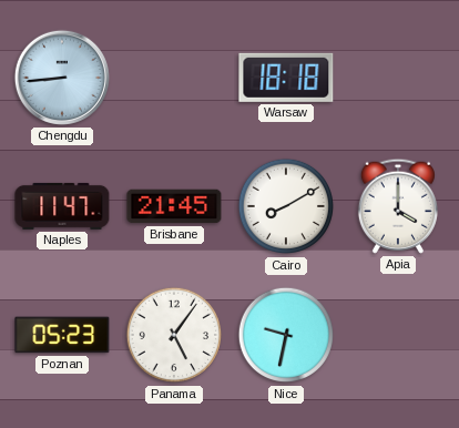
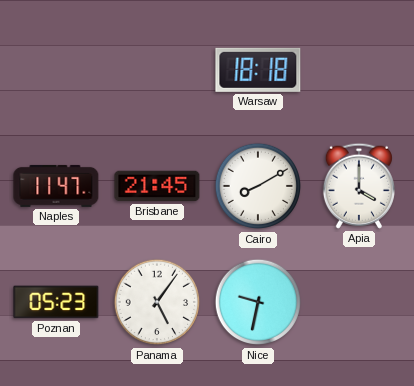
Chengdu: 8:44 -> none
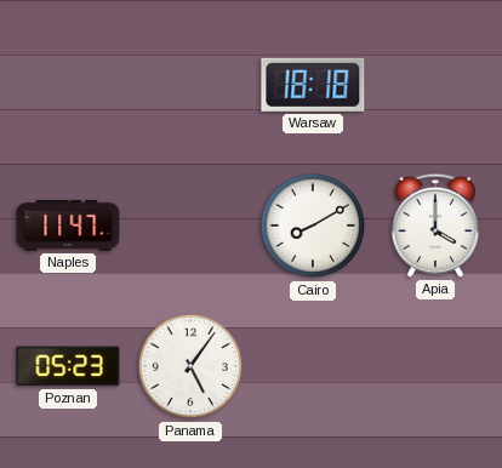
Brisbane: 21:45 -> none
Nice: 9:32 -> none
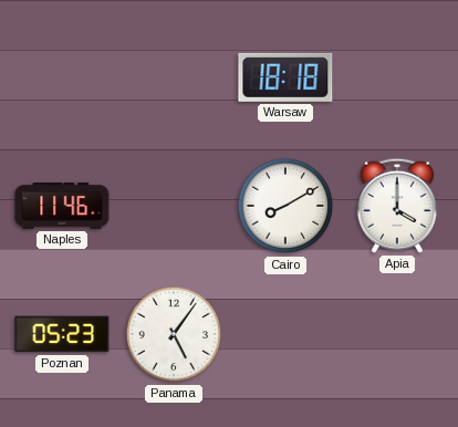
Naples: 11:47 -> 11:46
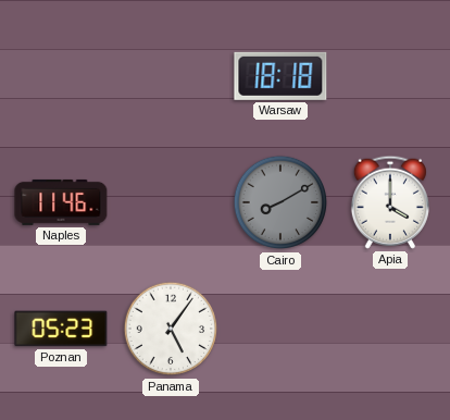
Cairo dial: white -> grey
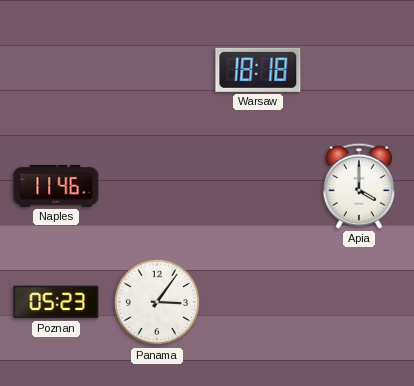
Cairo: 8:10 -> none
Panama: 5:06 -> 3:06
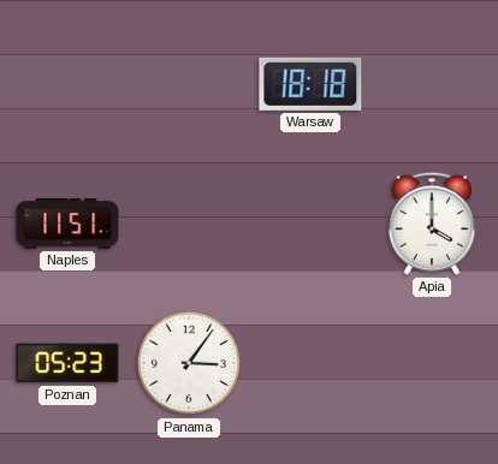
Naples: 11:46 -> 11:51
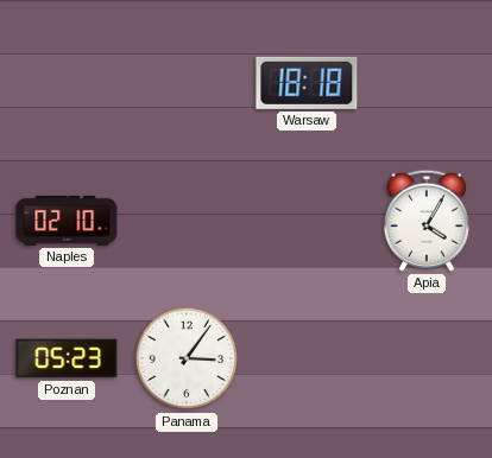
Naples: 11:51 -> 02:10
Apia: 4:00 -> 4:05
